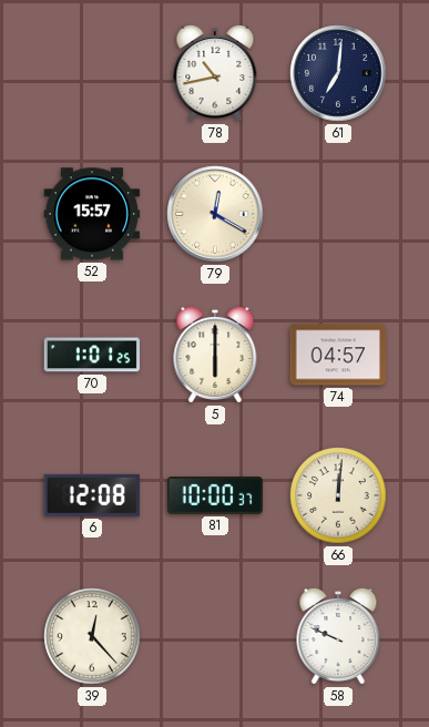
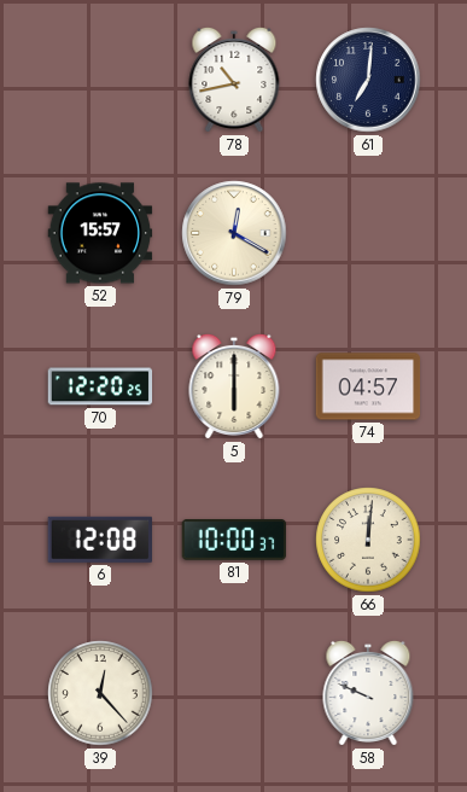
70: 1:01 -> 12:20
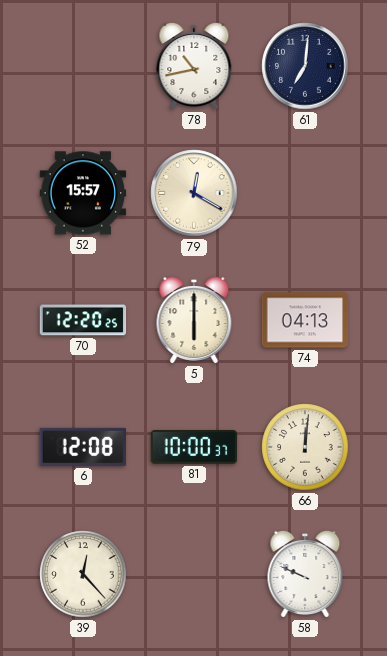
74: 04:57 -> 04:13
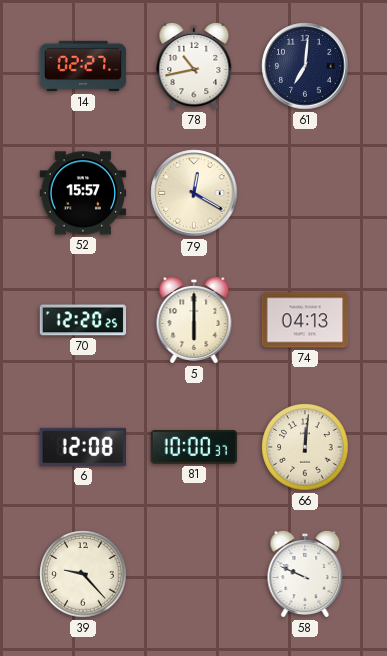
14: none -> 02:27
39: 12:23 -> 9:23
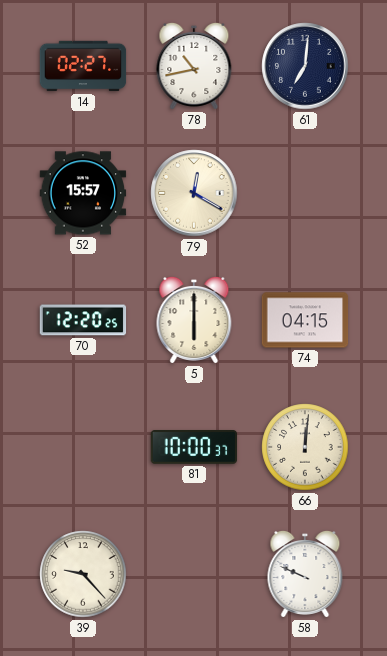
74: 04:13 -> 04:15
6: 12:08 -> none
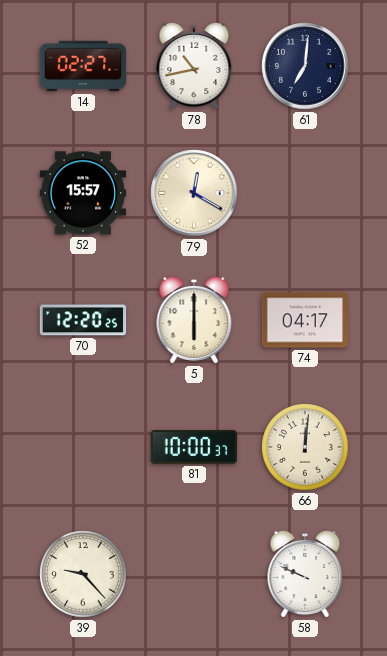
74: 04:15 -> 04:17
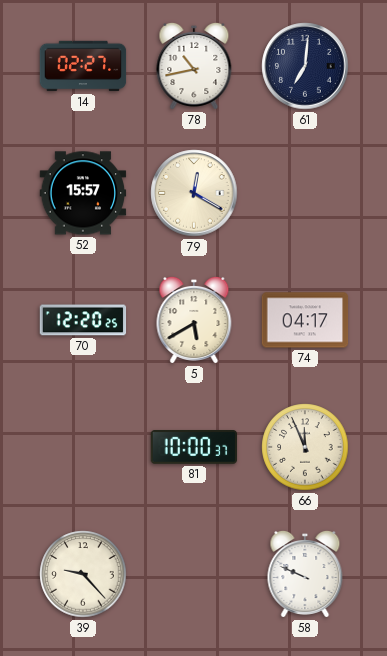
5: 6:00 -> 5:40
66: 12:01 -> 11:56
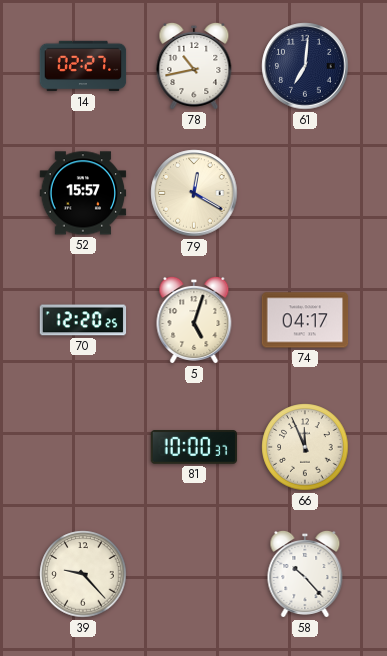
5: 5:40 -> 5:03
58: 9:49 -> 10:23
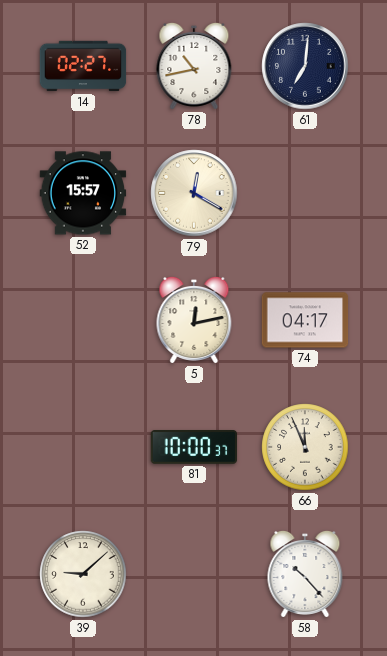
70: 12:20 -> none
5: 5:03 -> 12:13
39: 9:23 -> 9:08
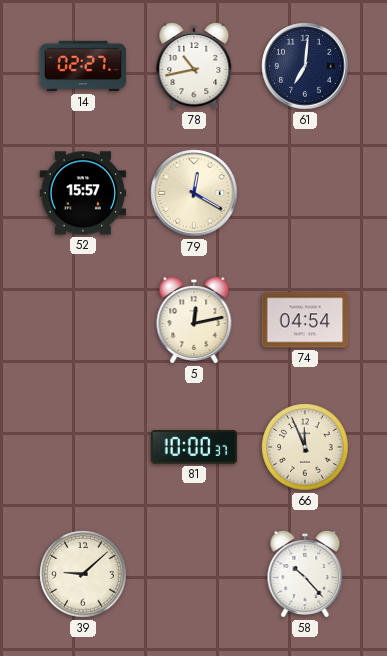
74: 04:17 -> 04:54
